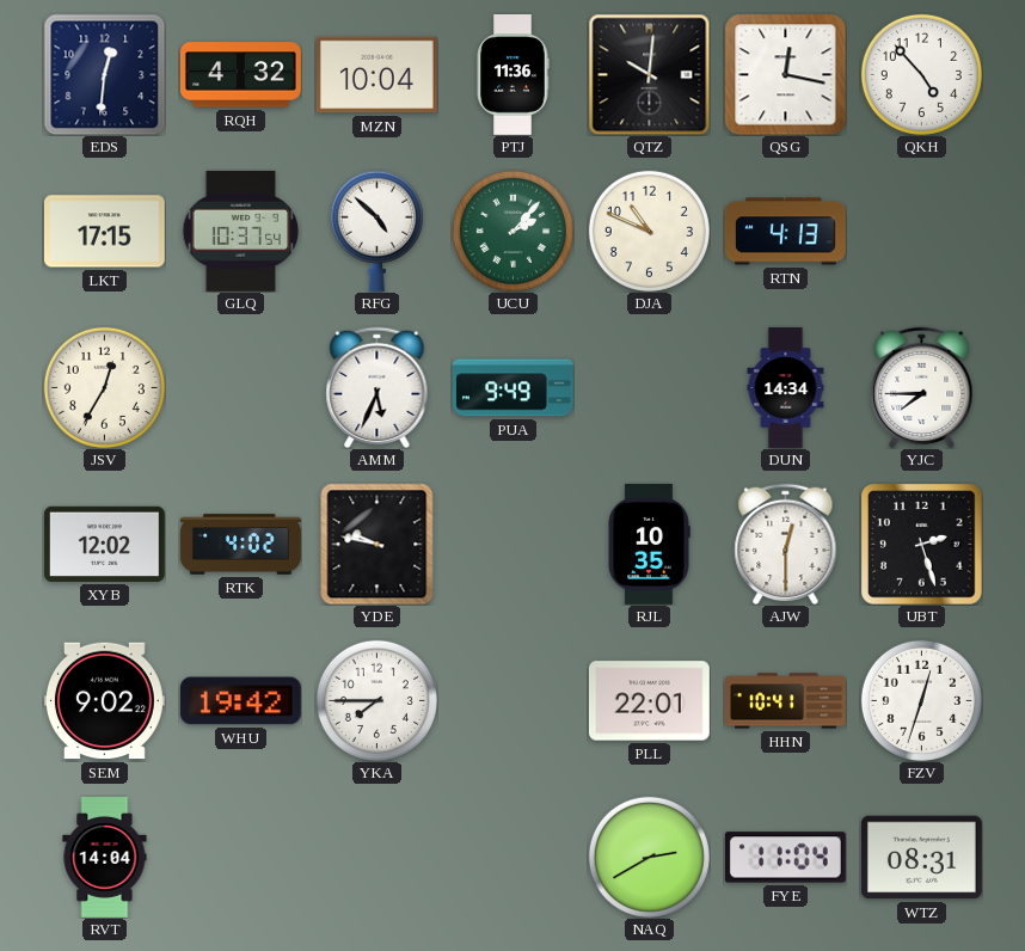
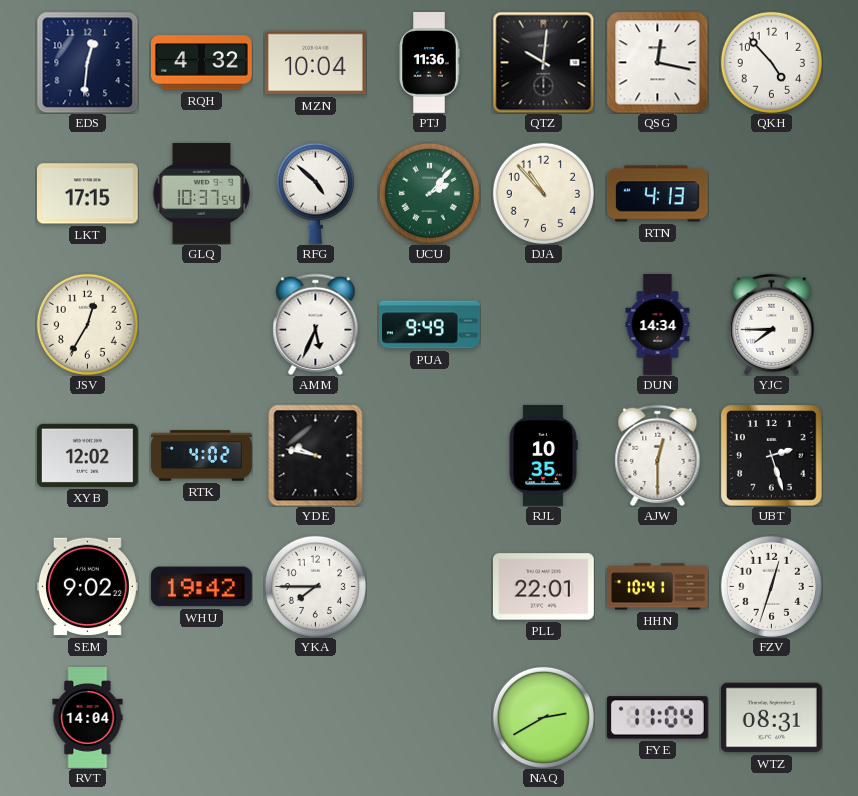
DJA: 10:49 -> 10:53
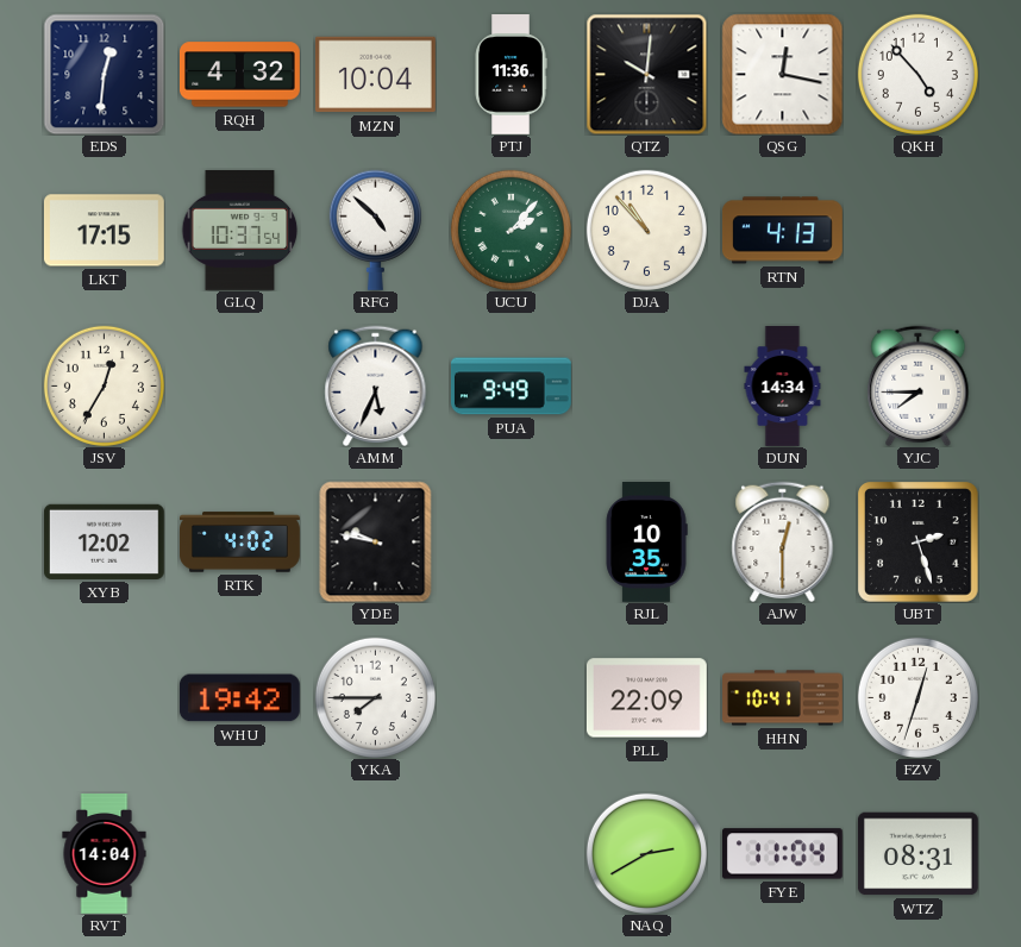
SEM: 9:02 -> none
PLL: 22:01 -> 22:09
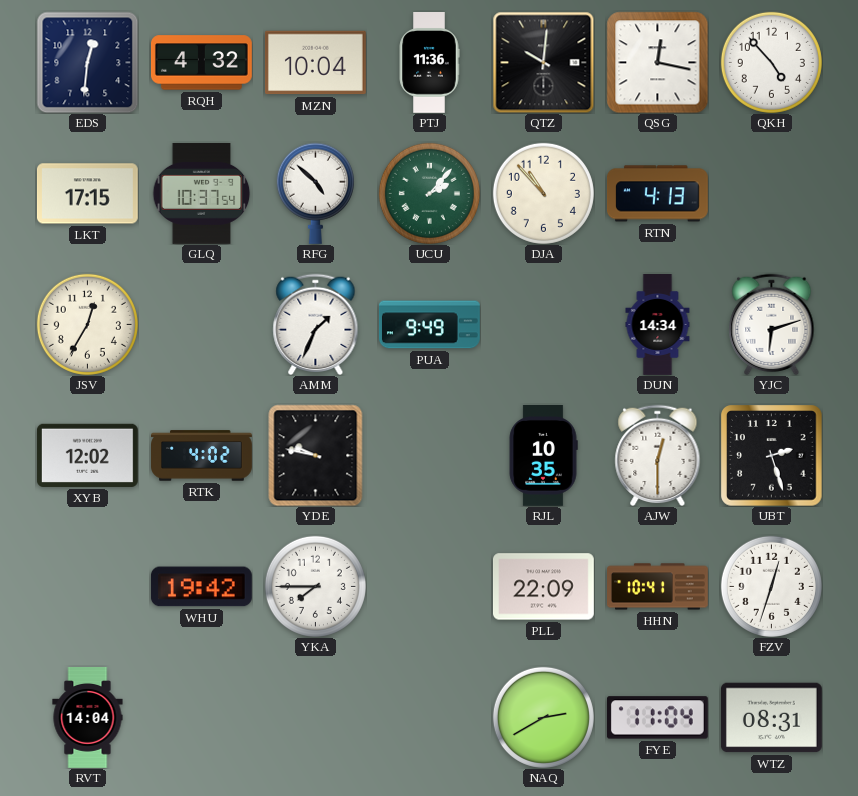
AMM: 5:34 -> 1:34
YJC: 7:45 -> 6:12
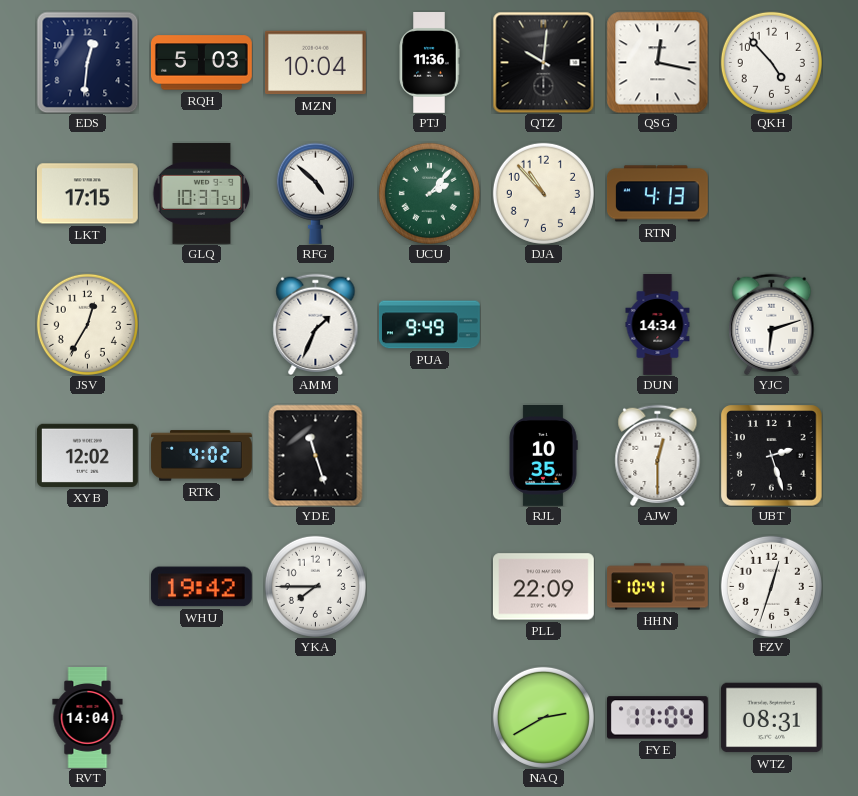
RQH: 4:32 -> 5:03
YDE: 9:47 -> 11:27
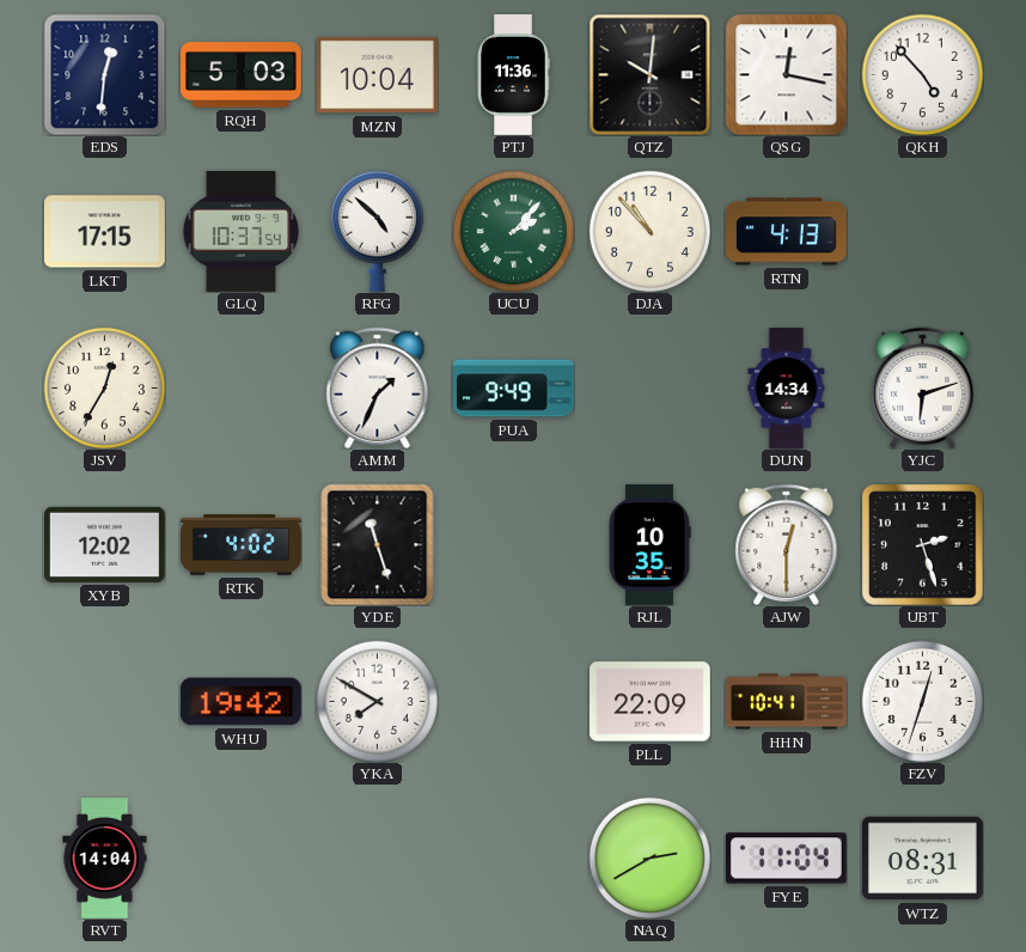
YKA: 7:45 -> 7:50
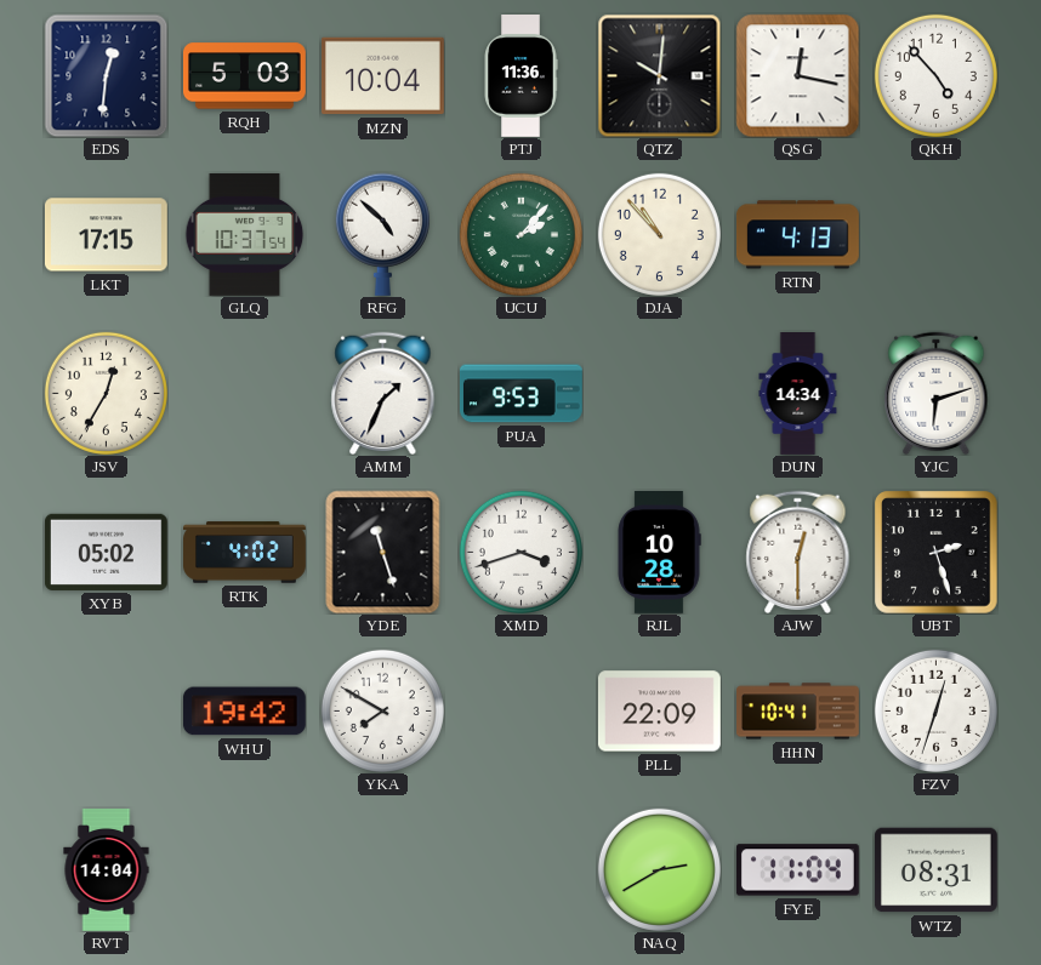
PUA: 9:49 -> 9:53
XYB: 12:02 -> 05:02
XMD: none -> 3:42
RJL: 10:35 -> 10:28
